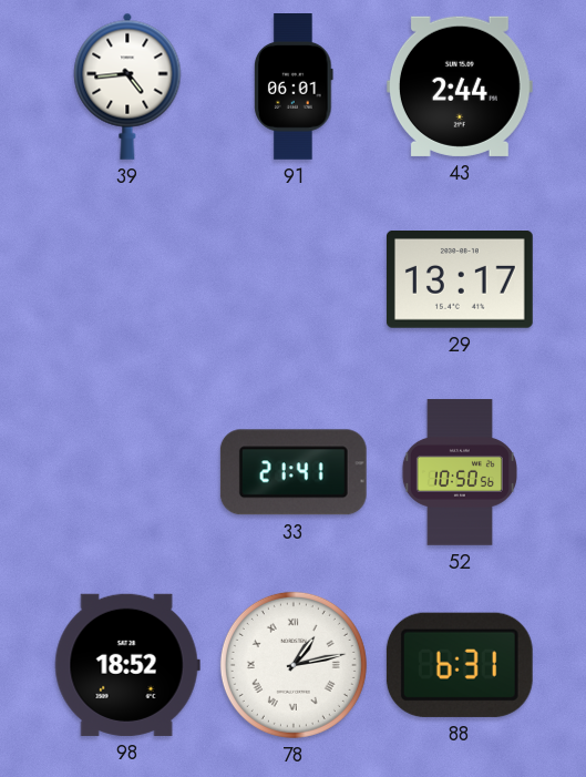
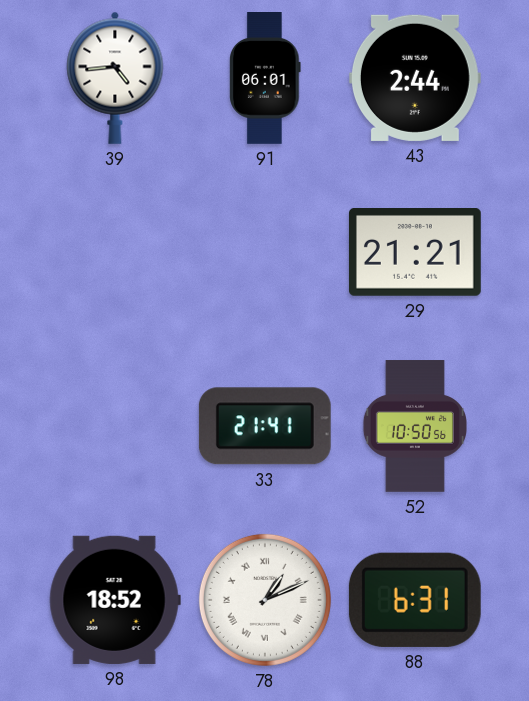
29: 13:17 -> 21:21
78: 1:13 -> 1:11
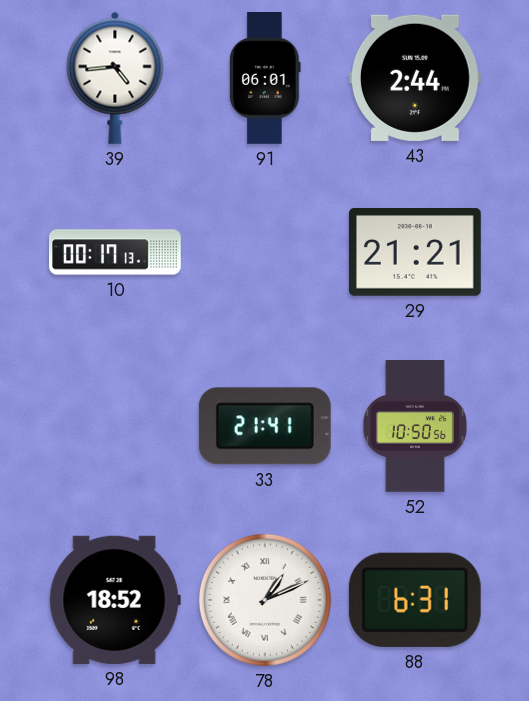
10: none -> 00:17
